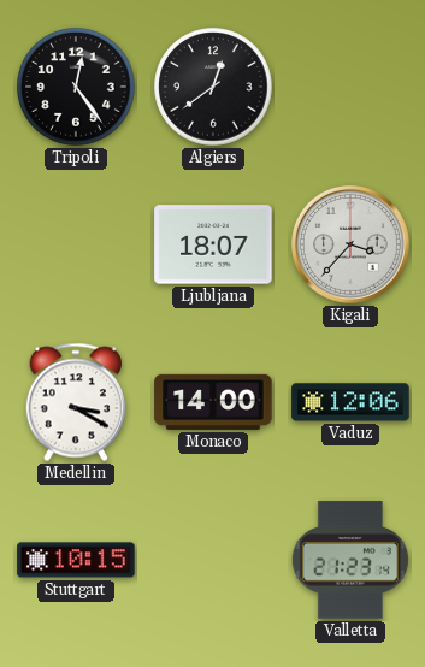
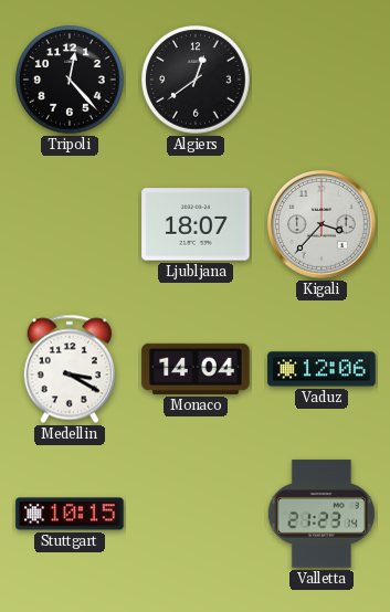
Tripoli: 12:24 -> 12:23
Monaco: 14:00 -> 14:04
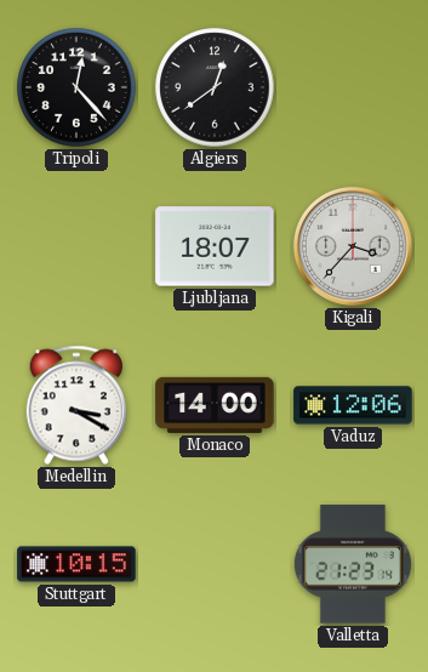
Monaco: 14:04 -> 14:00
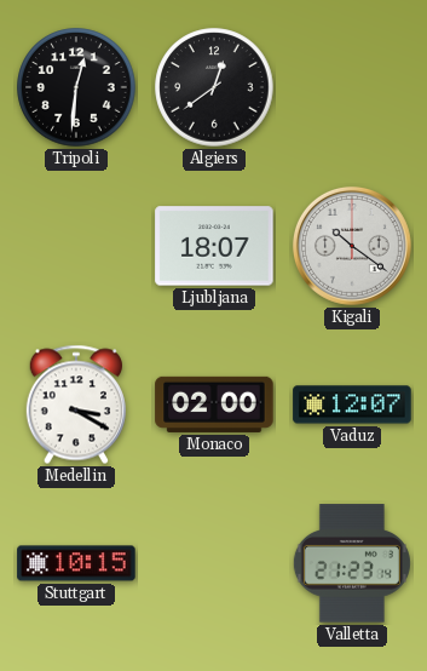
Tripoli: 12:23 -> 12:31
Kigali: 3:37 -> 10:21
Monaco: 14:00 -> 02:00
Vaduz: 12:06 -> 12:07
